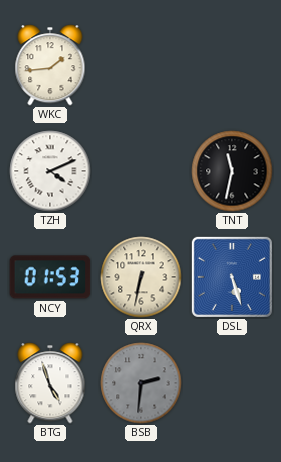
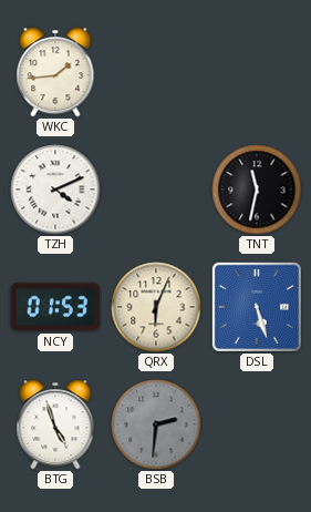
QRX: 6:32 -> 6:04
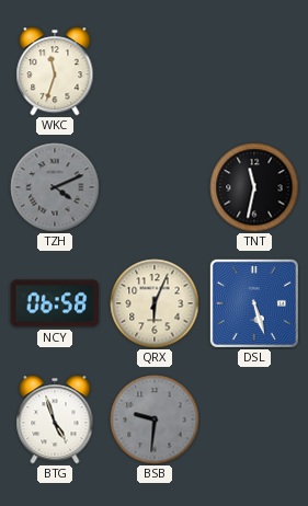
WKC: 1:44 -> 11:33
TZH dial: white -> grey
NCY: 01:53 -> 06:58
BSB: 2:31 -> 9:31
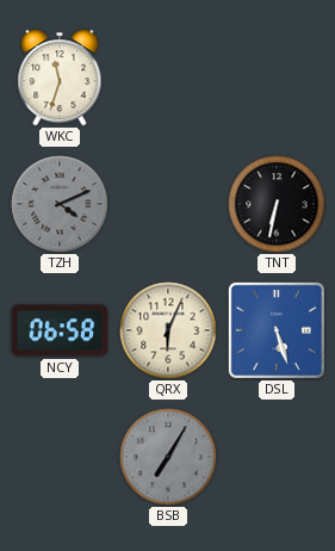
TNT: 11:32 -> 6:32
BTG: 4:57 -> none
BSB: 9:31 -> 7:05
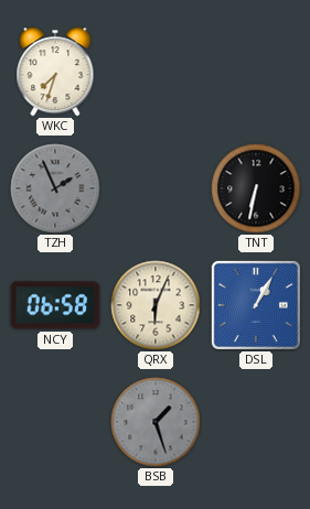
WKC: 11:33 -> 7:33
TZH: 4:11 -> 1:56
DSL: 5:27 -> 1:05
BSB: 7:05 -> 1:27
